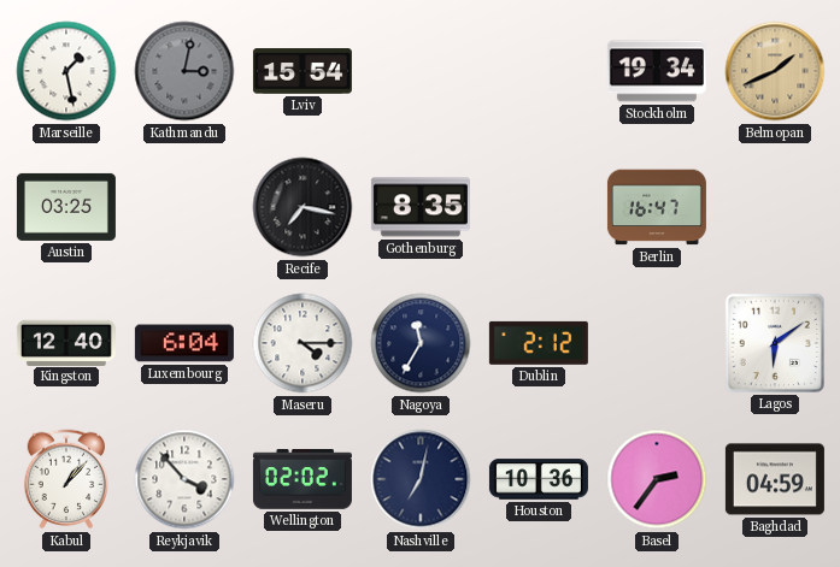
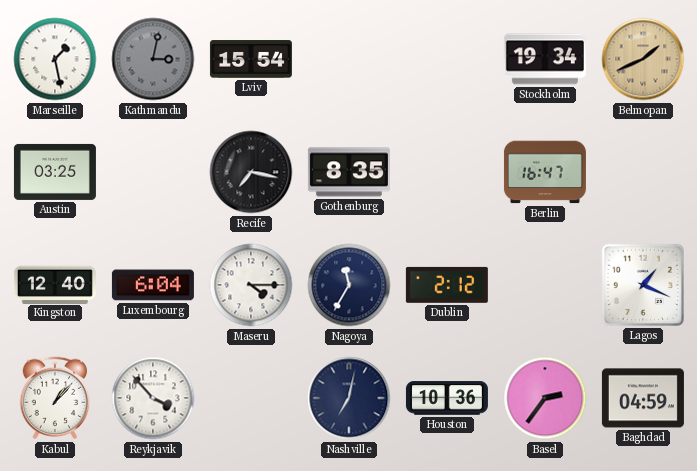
Lagos: 6:09 -> 1:19
Wellington: 02:02 -> none
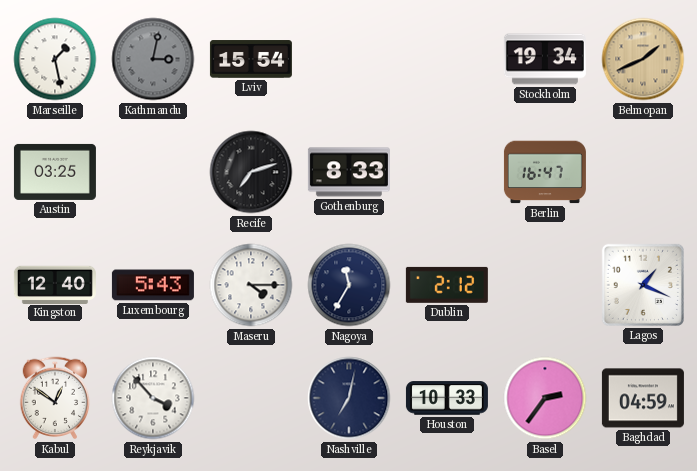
Recife: 7:17 -> 7:12
Gothenburg: 8:35 -> 8:33
Luxembourg: 6:04 -> 5:43
Kabul: 1:07 -> 12:51
Houston: 10:36 -> 10:33
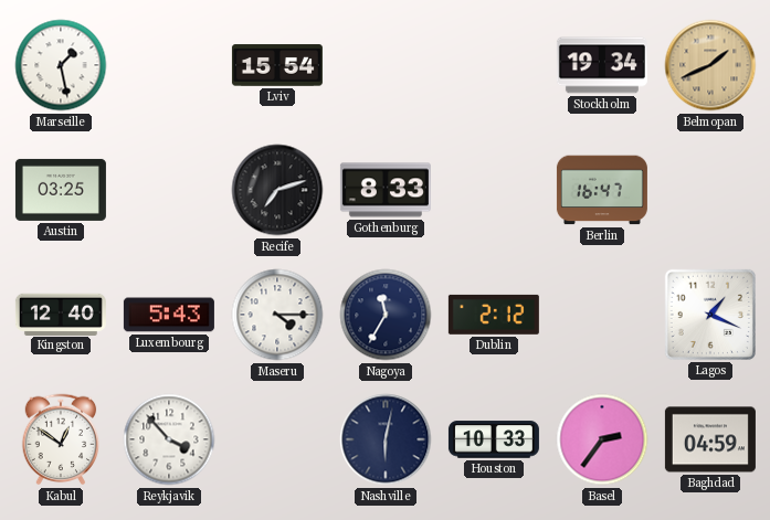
Kathmandu: 3:02 -> none
Nashville: 7:02 -> 6:02
